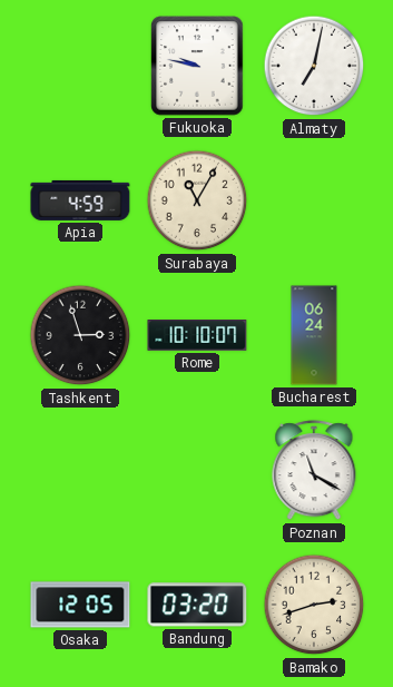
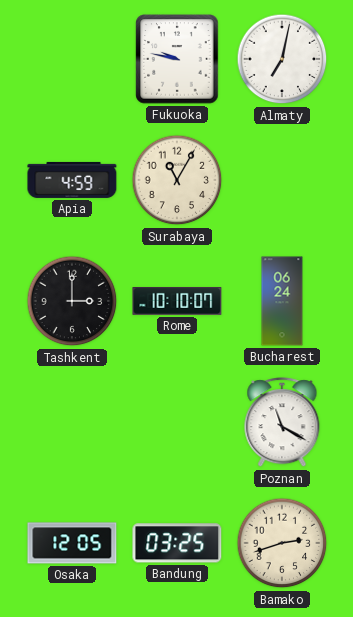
Tashkent: 2:57 -> 3:00
Bandung: 03:20 -> 03:25
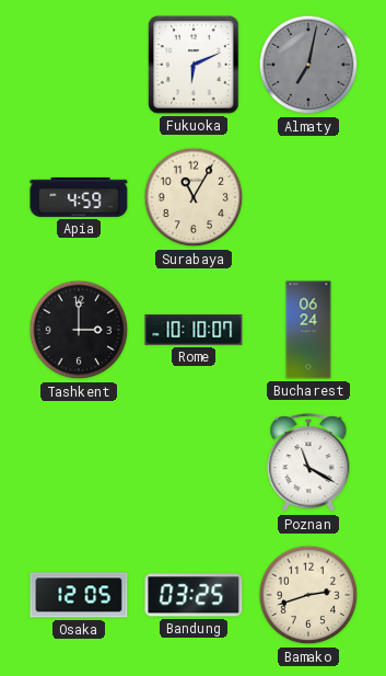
Fukuoka: 9:47 -> 6:11
Almaty dial: white -> grey
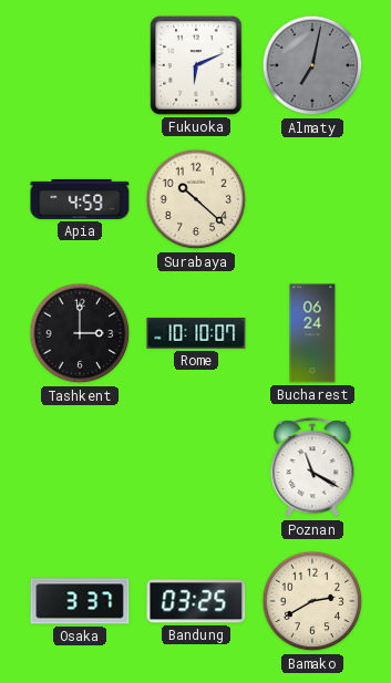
Surabaya: 11:05 -> 10:22
Osaka: 12:05 -> 3:37
Bamako: 2:42 -> 2:40
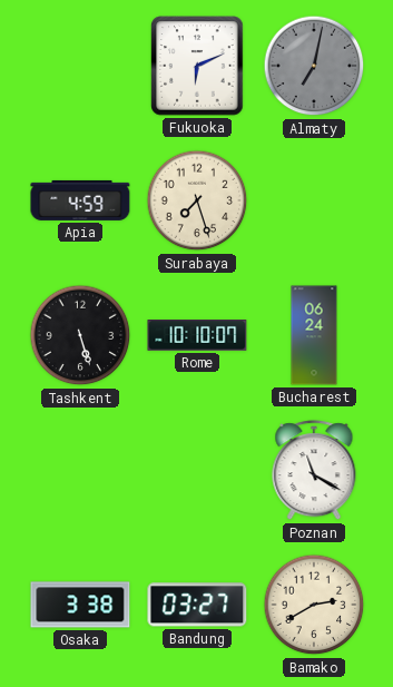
Surabaya: 10:22 -> 7:27
Tashkent: 3:00 -> 5:27
Osaka: 3:37 -> 3:38
Bandung: 03:25 -> 03:27
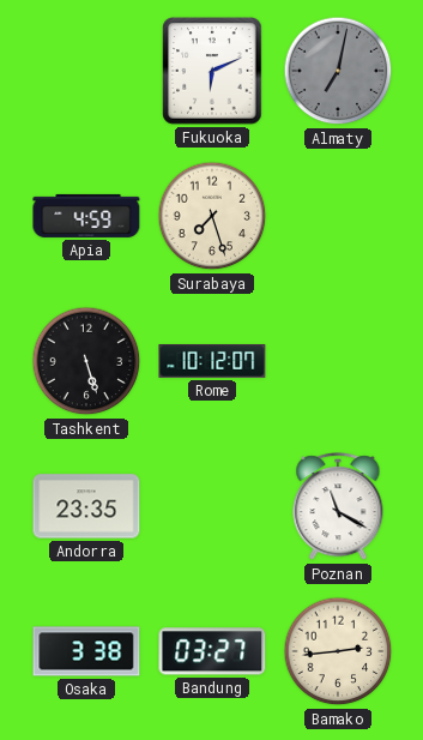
Rome: 10:10 -> 10:12
Bucharest: 06:24 -> none
Andorra: none -> 23:35
Bamako: 2:40 -> 2:44
